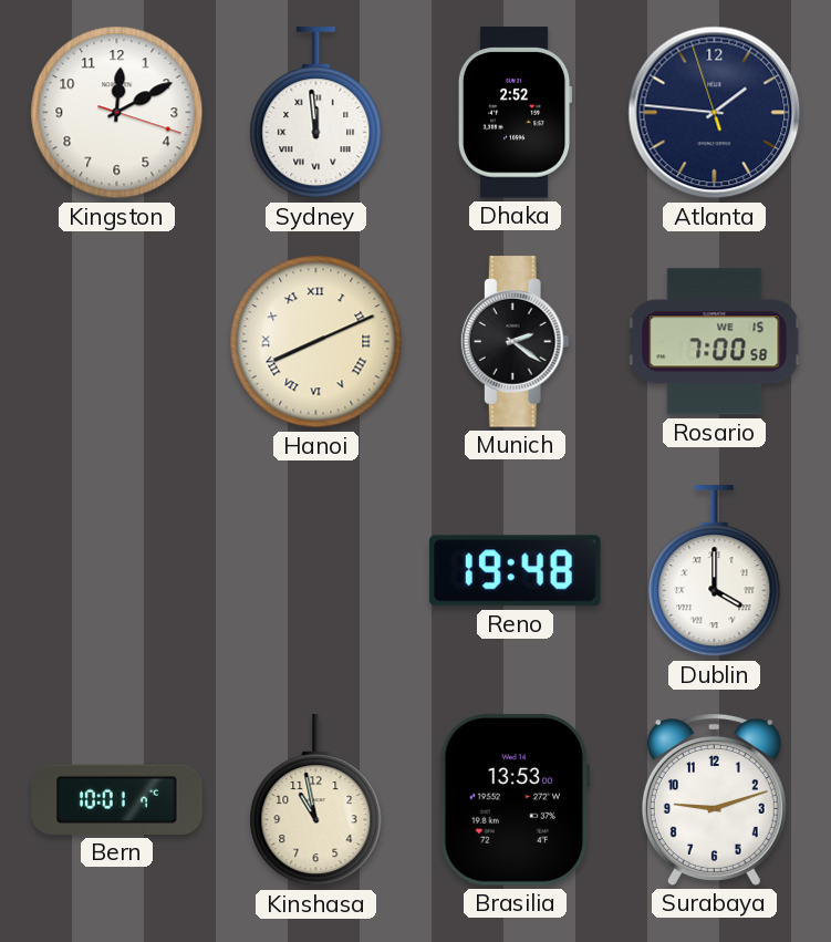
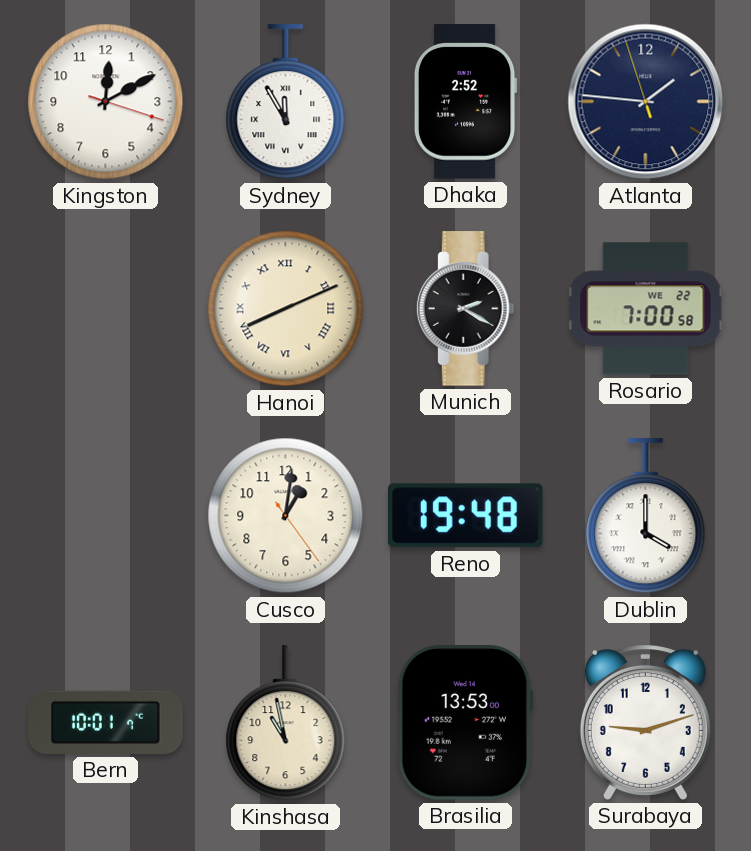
Sydney: 11:59 -> 11:55
Munich: 2:21 -> 2:20
Rosario date: WE 15 -> WE 22
Cusco: none -> 1:01
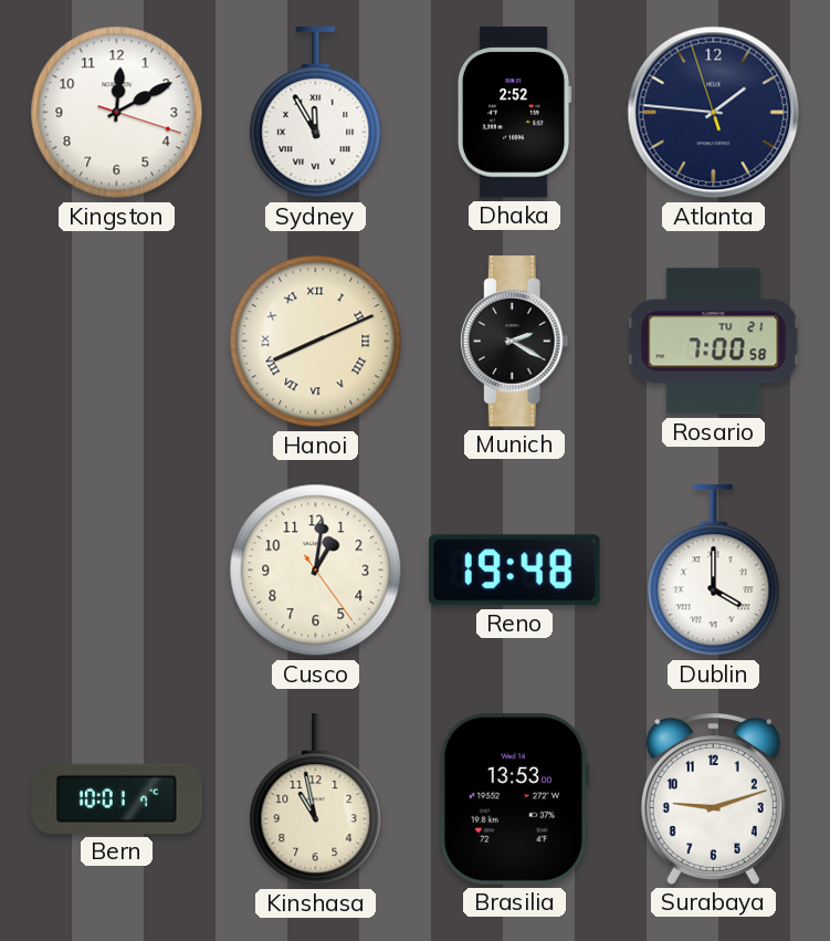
Rosario date: WE 22 -> TU 21
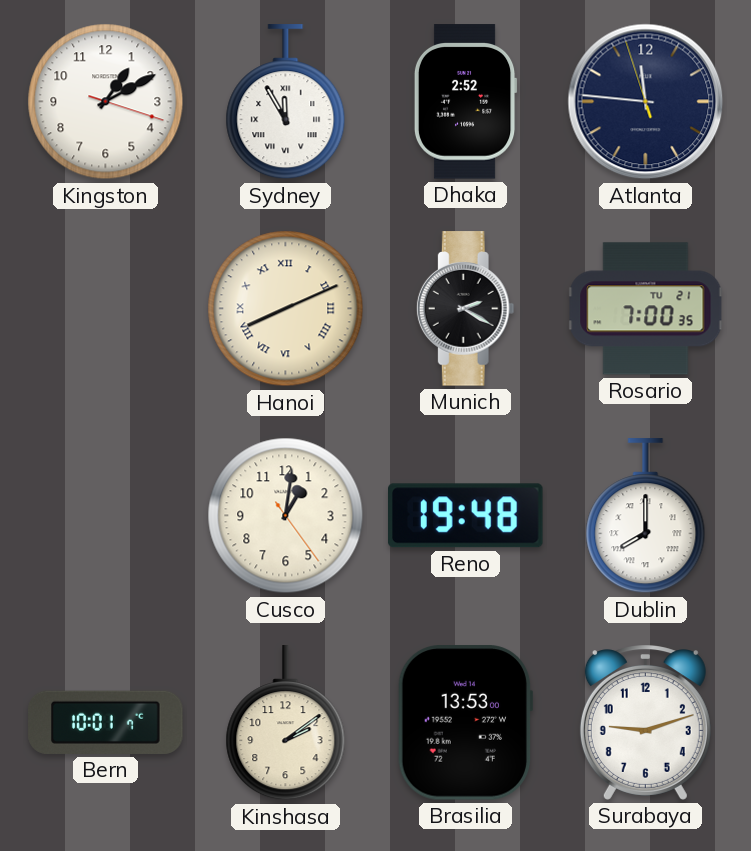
Kingston: 12:10 -> 1:10
Atlanta: 1:45 -> 11:45
Rosario: 7:00:58 -> 7:00:35
Dublin: 4:00 -> 8:00
Kinshasa: 10:58 -> 2:09
